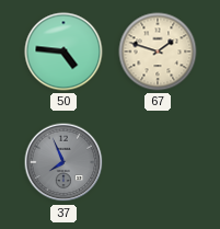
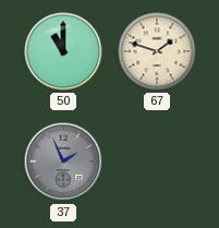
50: 4:46 -> 11:00
37: 7:56 -> 1:56
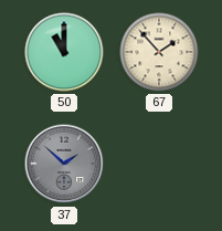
67: 1:48 -> 1:53
37: 1:56 -> 1:52
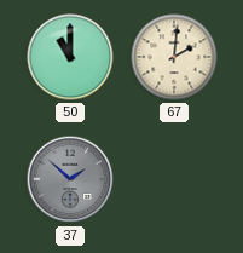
67: 1:53 -> 2:01
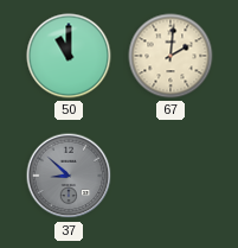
37: 1:52 -> 8:52
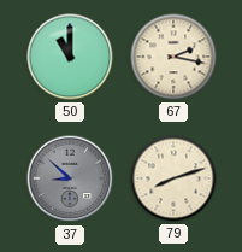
67: 2:01 -> 2:17
79: none -> 8:12
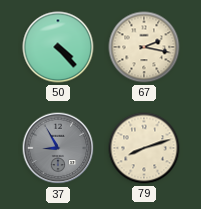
50: 11:00 -> 4:23
37: 8:52 -> 8:55
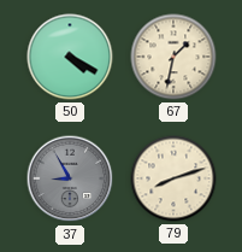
50: 4:23 -> 4:20
67: 2:17 -> 1:32
